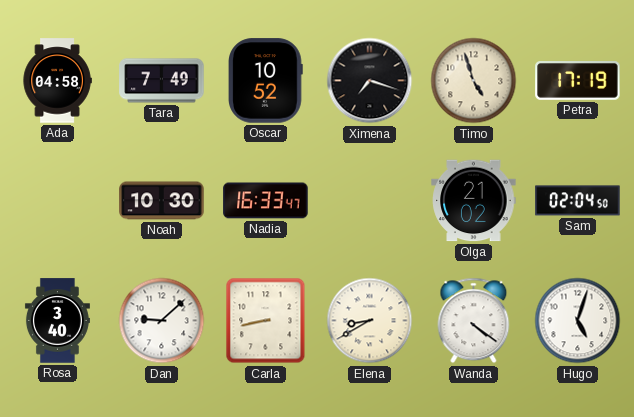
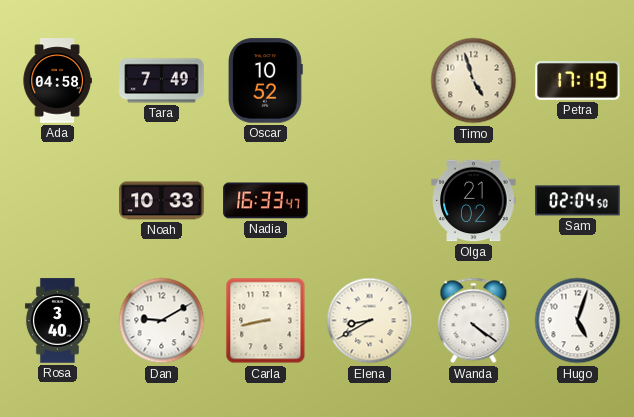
Ximena: 7:18 -> none
Noah: 10:30 -> 10:33
Dan: 9:08 -> 9:10
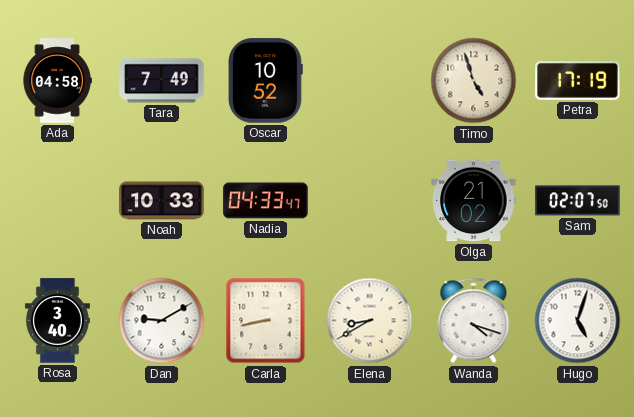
Nadia: 16:33 -> 04:33
Sam: 02:04 -> 02:07
Wanda: 4:21 -> 4:18
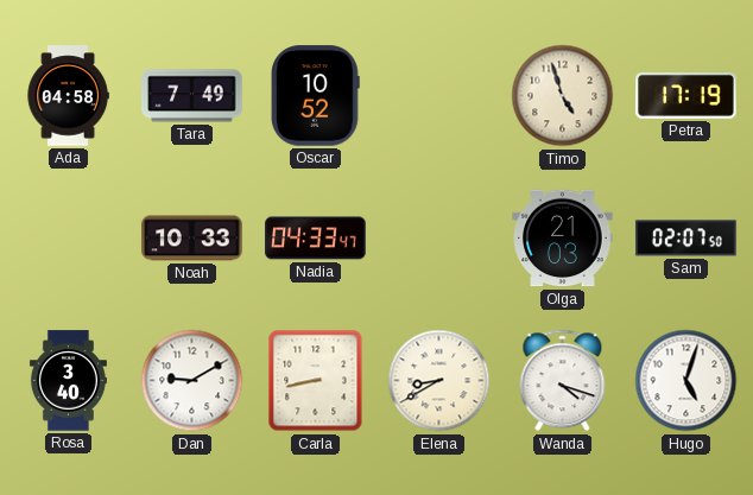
Olga: 21:02 -> 21:03
